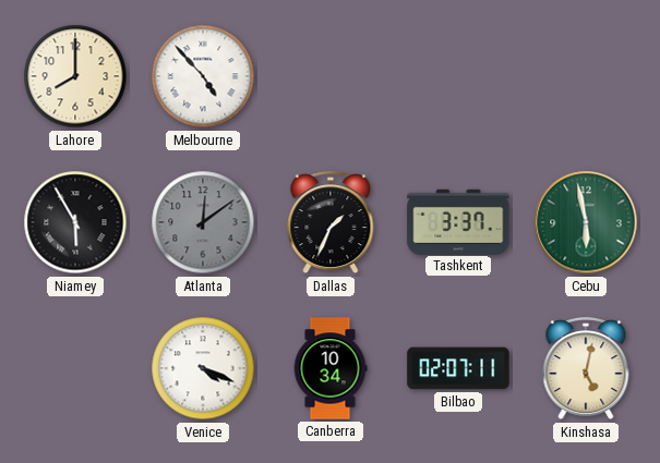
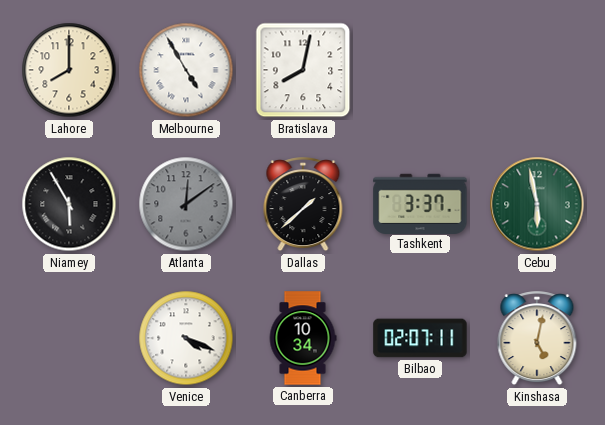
Melbourne: 4:53 -> 4:55
Bratislava: none -> 8:02
Dallas: 1:34 -> 1:38
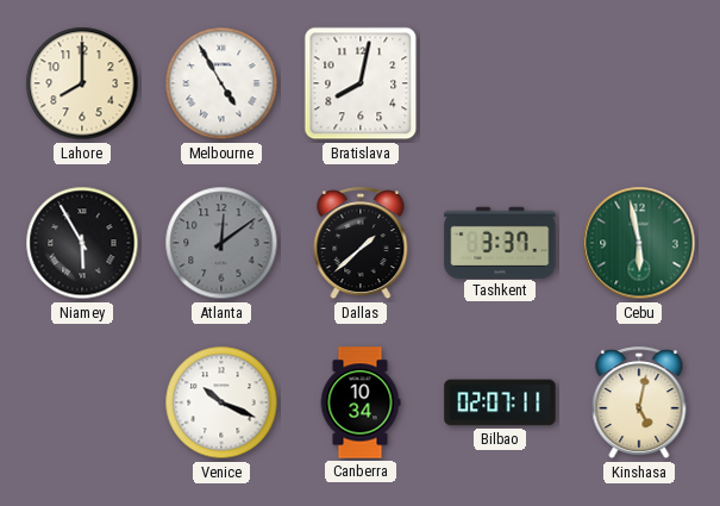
Venice: 4:19 -> 10:19
